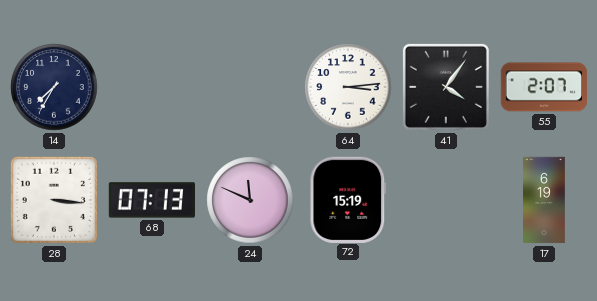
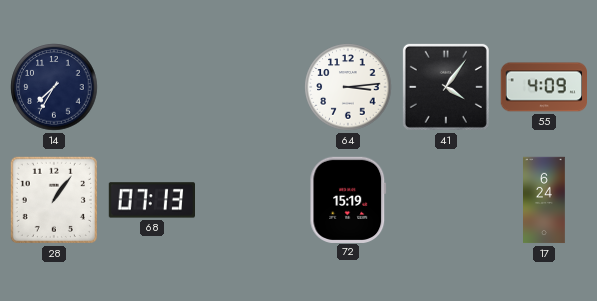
55: 2:07 -> 4:09
28: 3:16 -> 1:06
24: 11:49 -> none
17: 6:19 -> 6:24
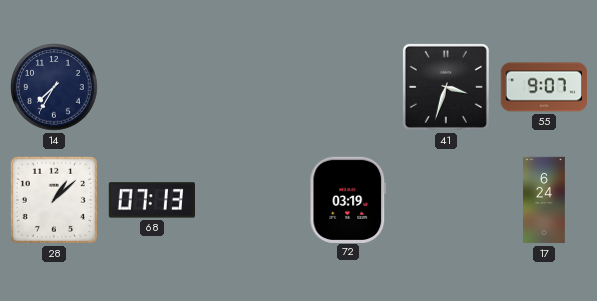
64: 3:14 -> none
41: 4:06 -> 3:33
55: 4:09 -> 9:07
28: 1:06 -> 1:08
72: 15:19 -> 03:19
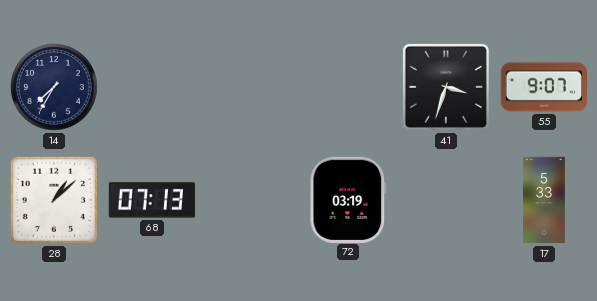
17: 6:24 -> 5:33
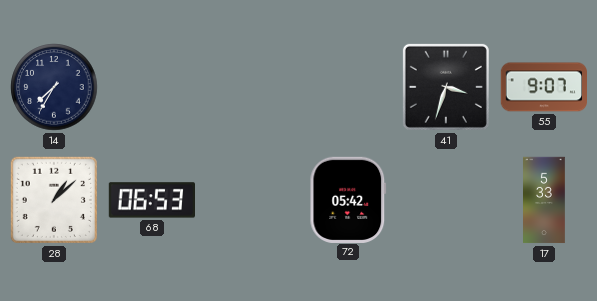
68: 07:13 -> 06:53
72: 03:19 -> 05:42
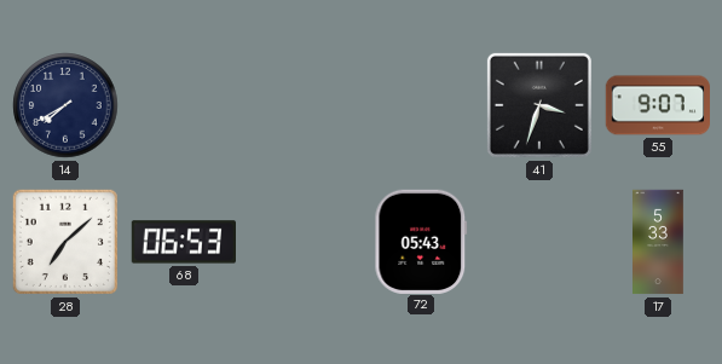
14: 7:35 -> 7:40
28: 1:08 -> 7:08
72: 05:42 -> 05:43
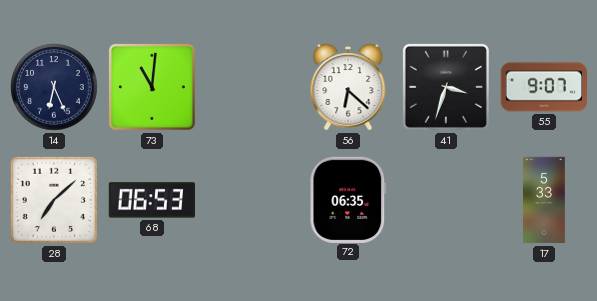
14: 7:40 -> 6:26
73: none -> 11:01
56: none -> 6:22
72: 05:43 -> 06:35
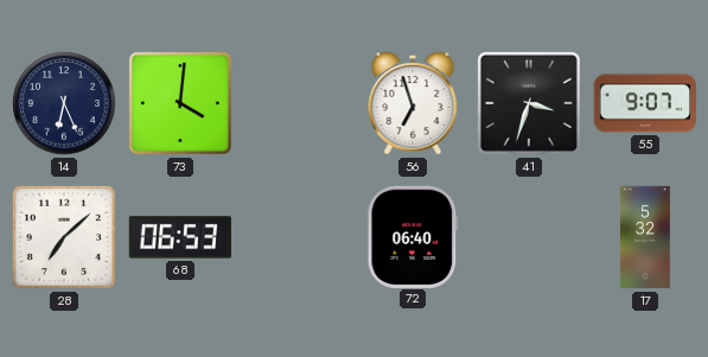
73: 11:01 -> 4:01
56: 6:22 -> 6:57
72: 06:35 -> 06:40
17: 5:33 -> 5:32
